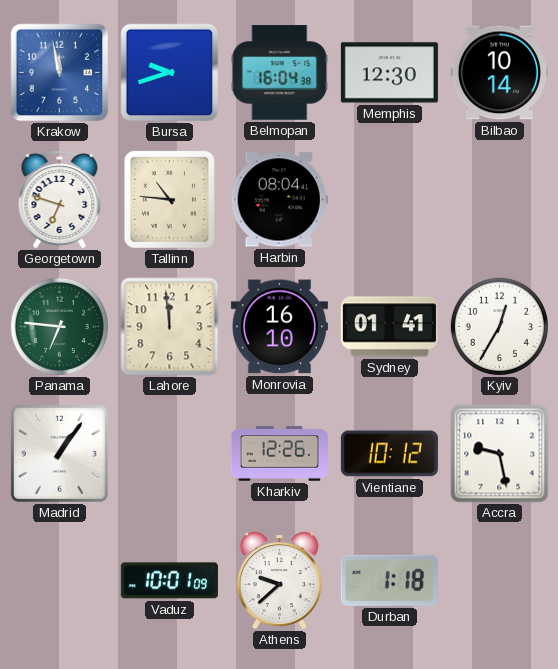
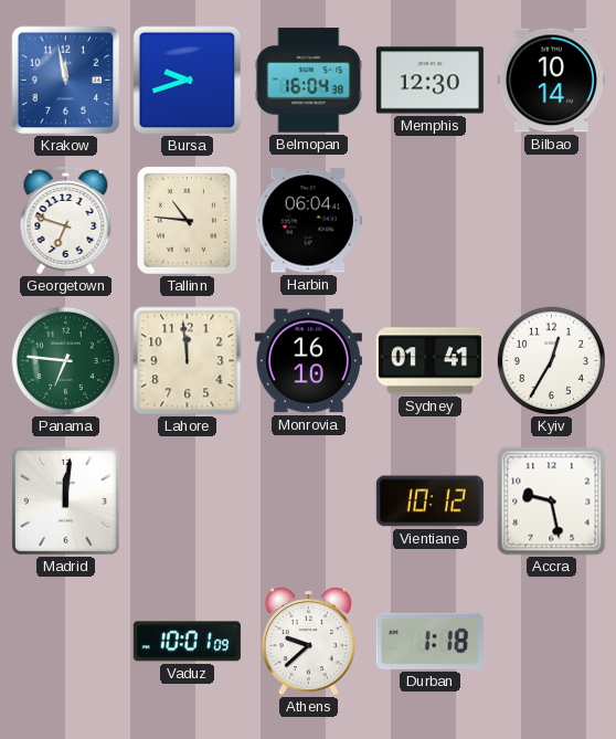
Harbin: 08:04 -> 06:04
Madrid: 1:06 -> 12:01
Kharkiv: 12:26 -> none
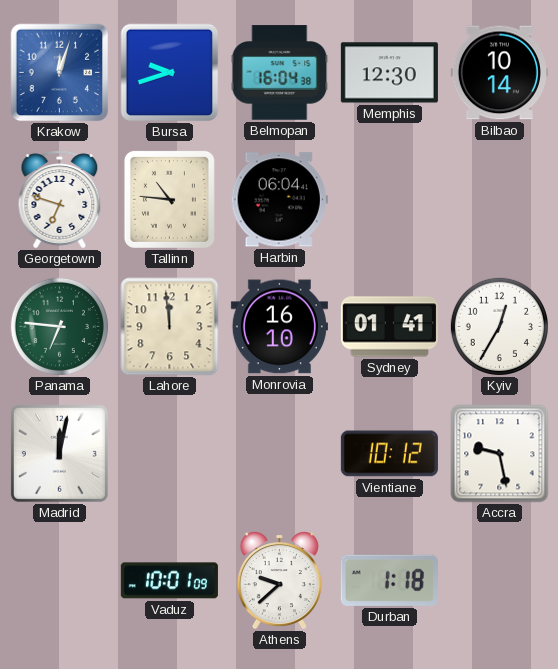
Krakow: 11:58 -> 12:03
Madrid: 12:01 -> 12:02
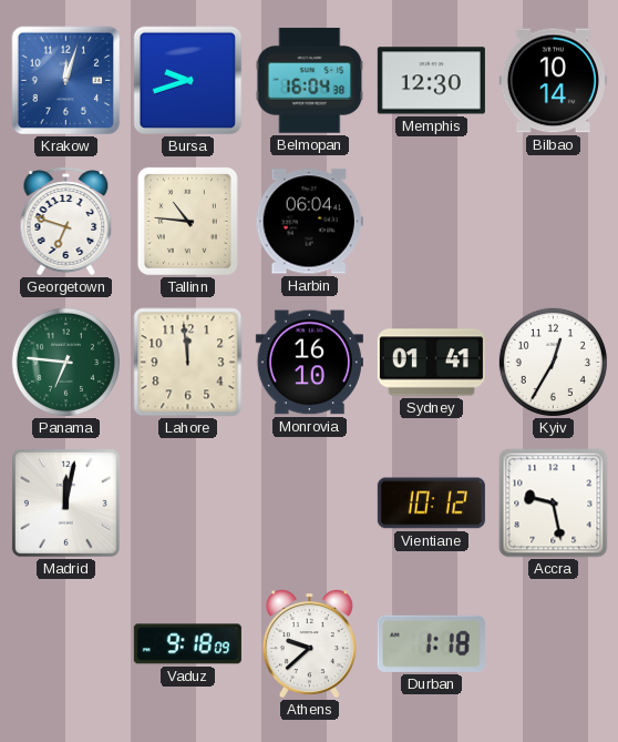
Vaduz: 10:01 -> 9:18
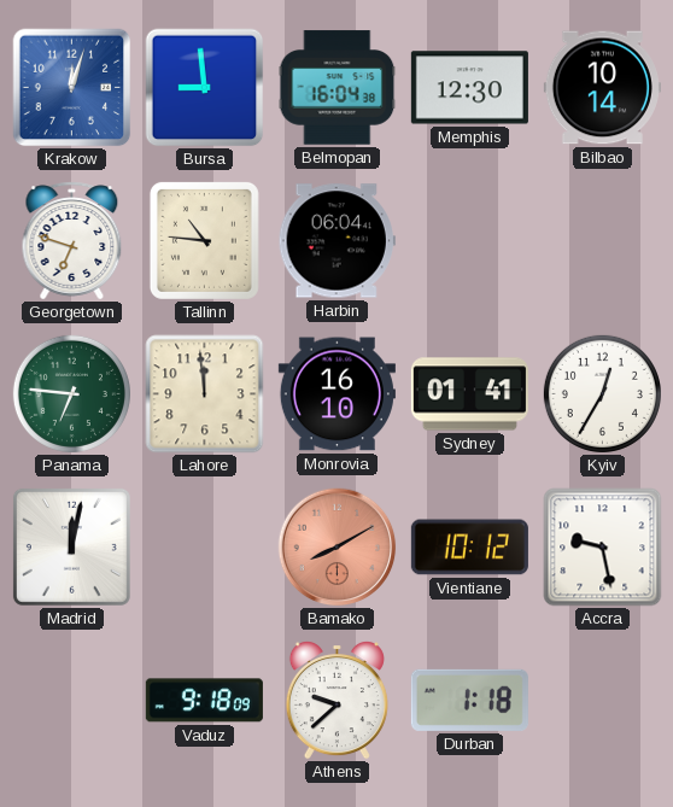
Bursa: 9:42 -> 8:59
Bamako: none -> 8:10
